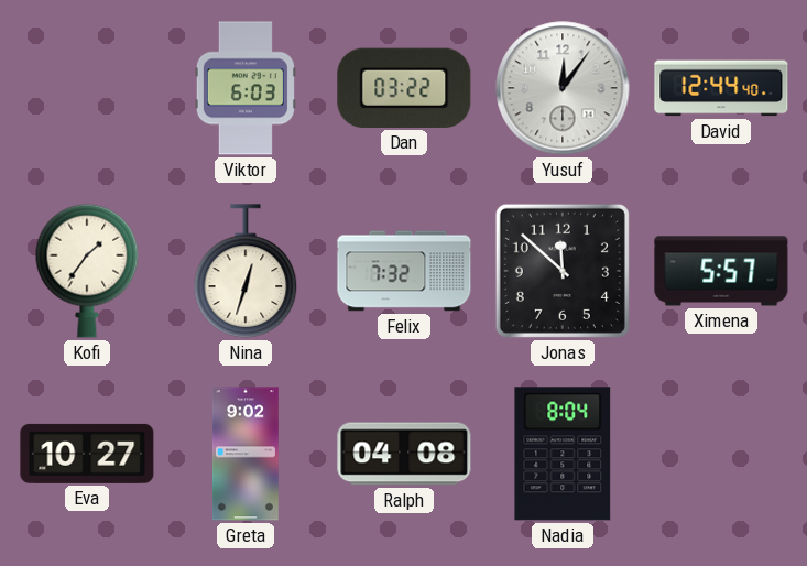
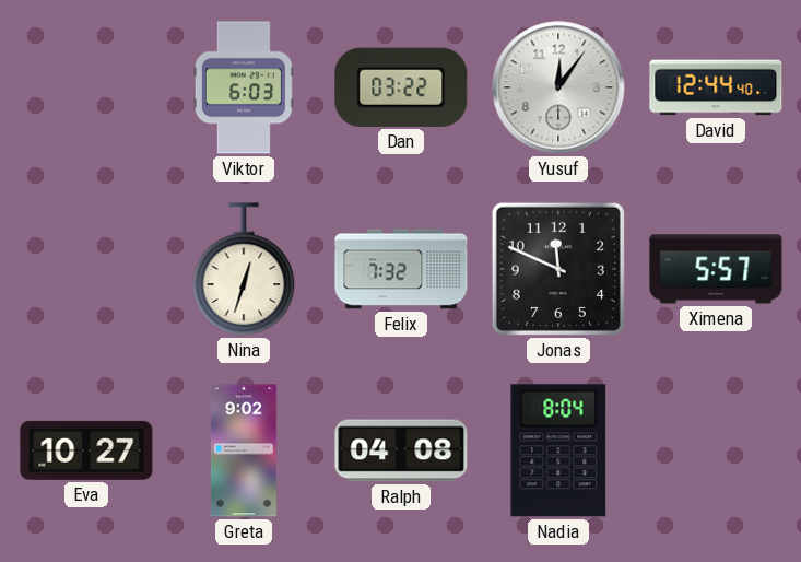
Kofi: 1:36 -> none
Jonas: 11:52 -> 11:49
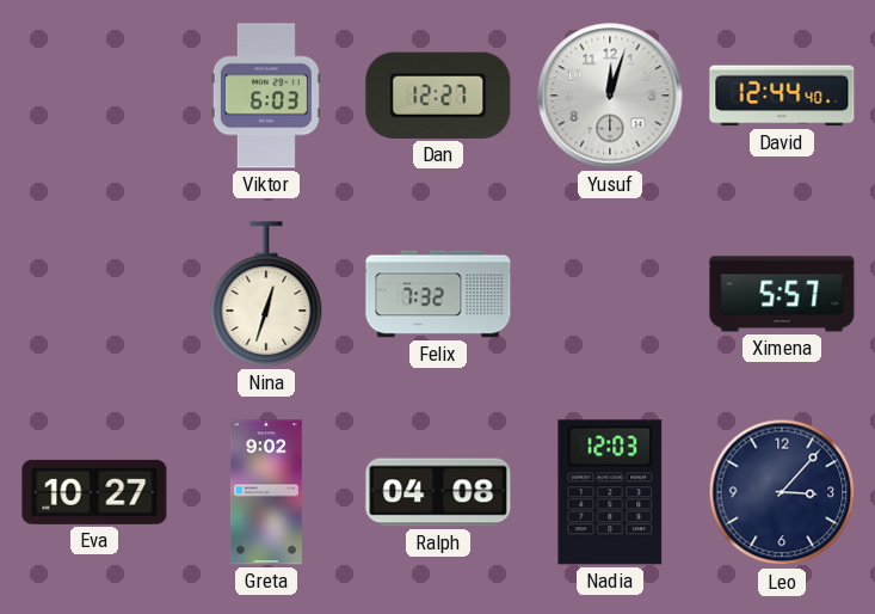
Dan: 03:22 -> 12:27
Yusuf: 12:06 -> 12:03
Jonas: 11:49 -> none
Nadia: 8:04 -> 12:03
Leo: none -> 3:07
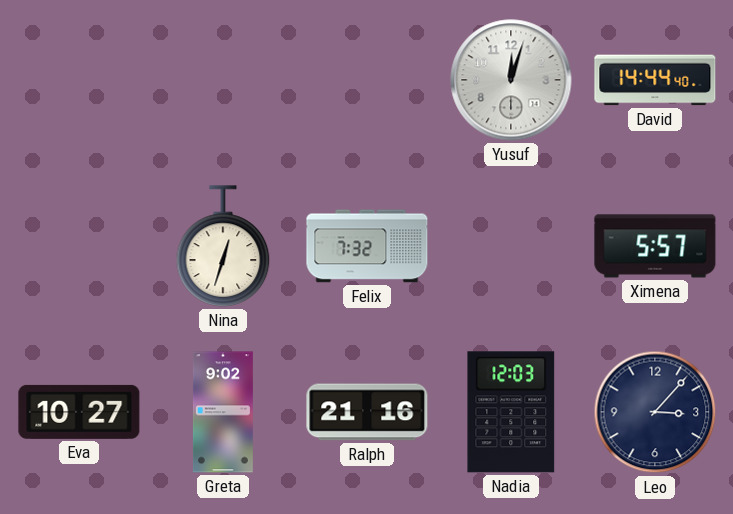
Viktor: 6:03 -> none
Dan: 12:27 -> none
David: 12:44 -> 14:44
Ralph: 04:08 -> 21:16
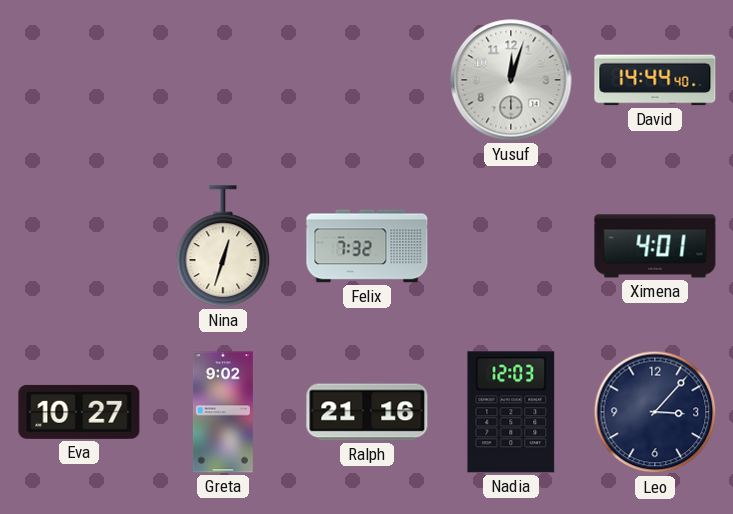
Ximena: 5:57 -> 4:01
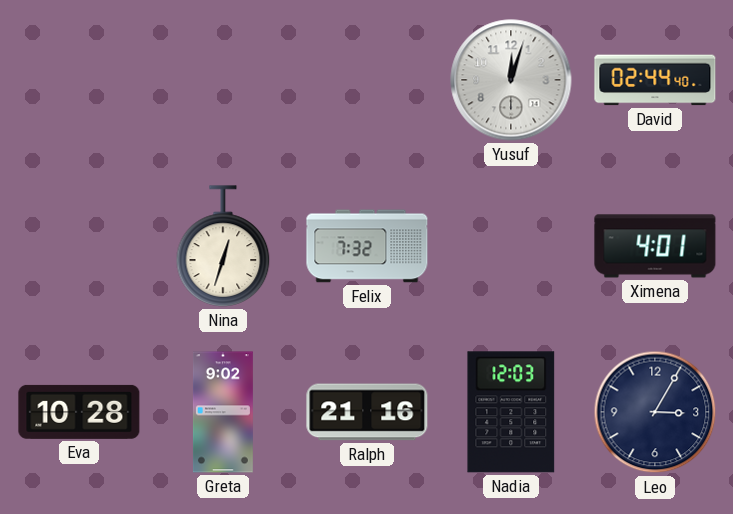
David: 14:44 -> 02:44
Eva: 10:27 -> 10:28
Leo: 3:07 -> 3:05
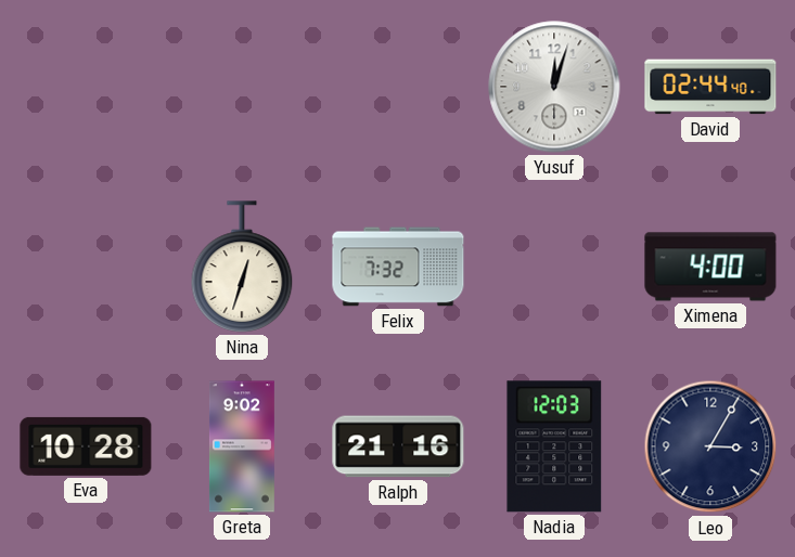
Ximena: 4:01 -> 4:00
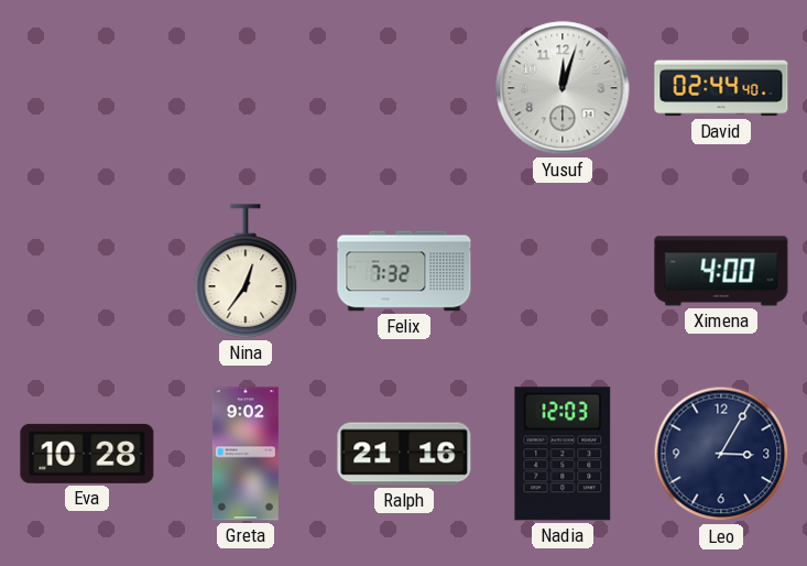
Nina: 12:33 -> 12:36
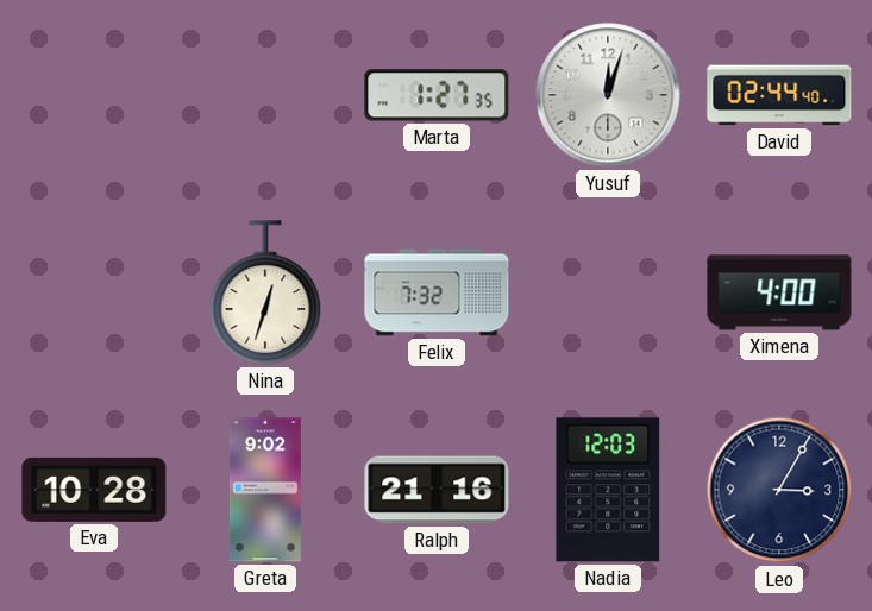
Marta: none -> 1:27
Nina: 12:36 -> 12:33
